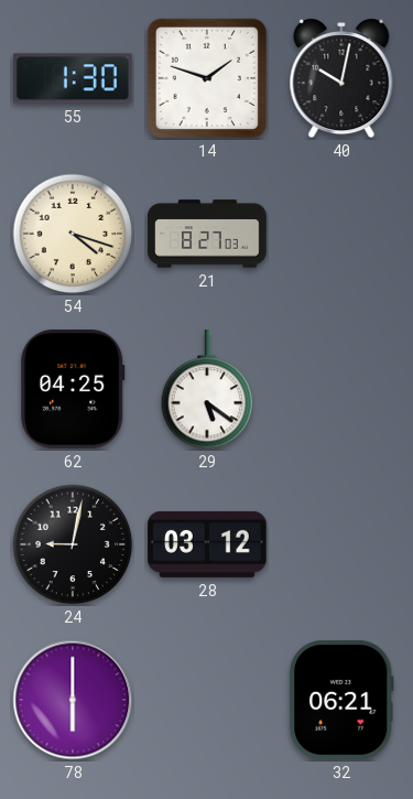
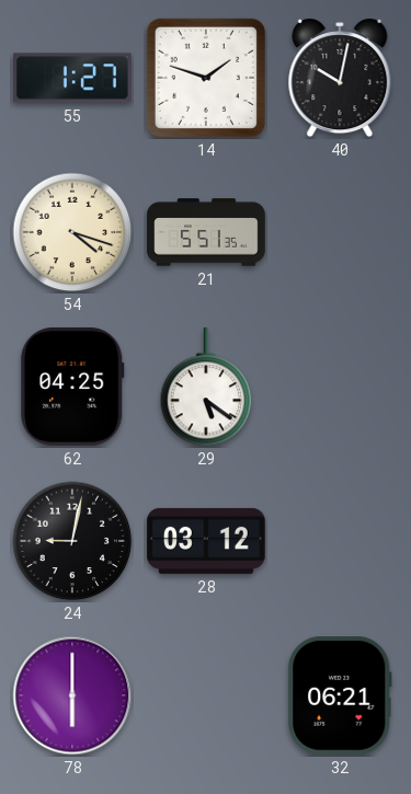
55: 1:30 -> 1:27
21: 8:27 -> 5:51
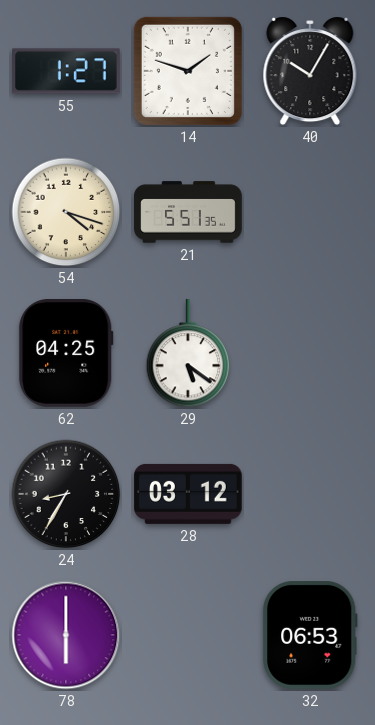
40: 10:02 -> 10:05
24: 9:02 -> 8:35
32: 06:21 -> 06:53
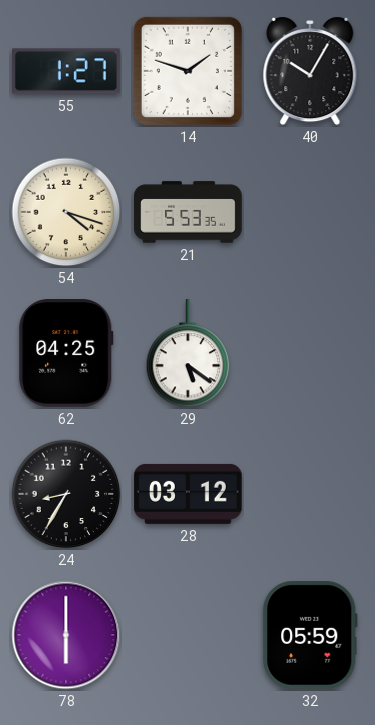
21: 5:51 -> 5:53
32: 06:53 -> 05:59
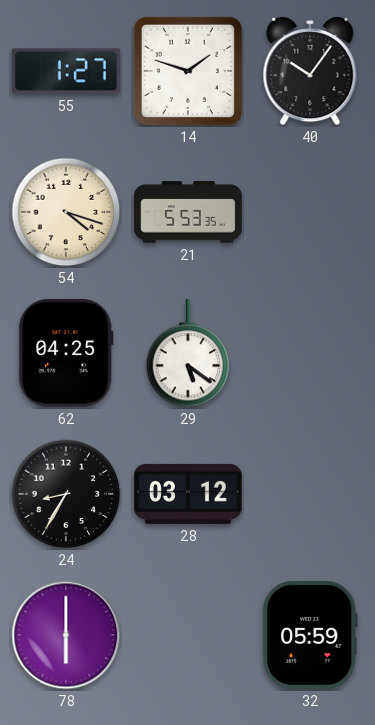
40: 10:05 -> 10:06
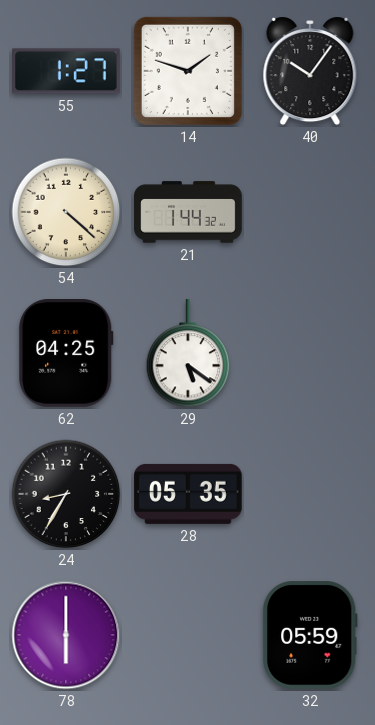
54: 4:18 -> 4:22
21: 5:53 -> 1:44
28: 03:12 -> 05:35
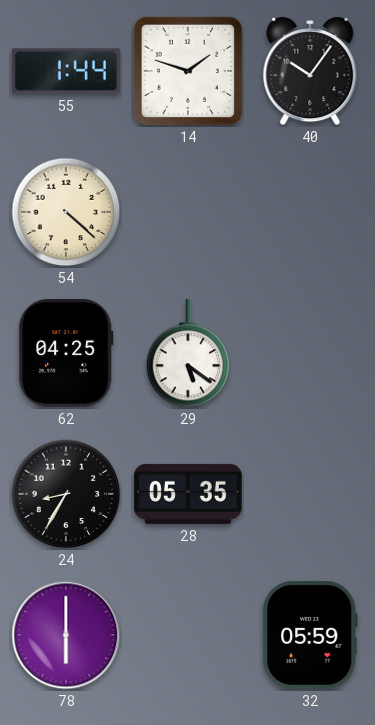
55: 1:27 -> 1:44
21: 1:44 -> none
